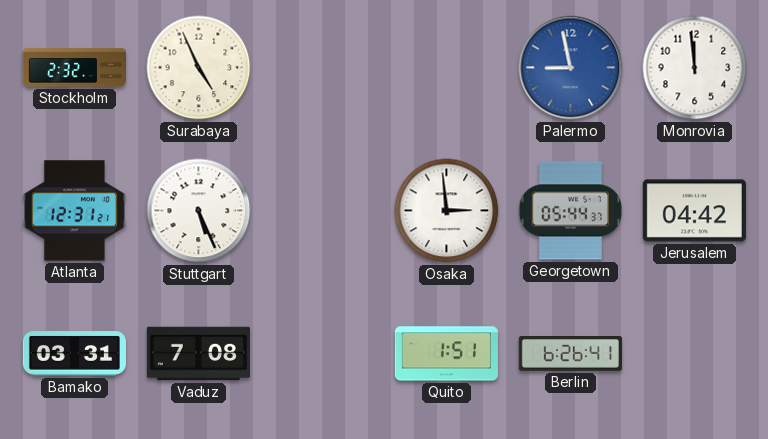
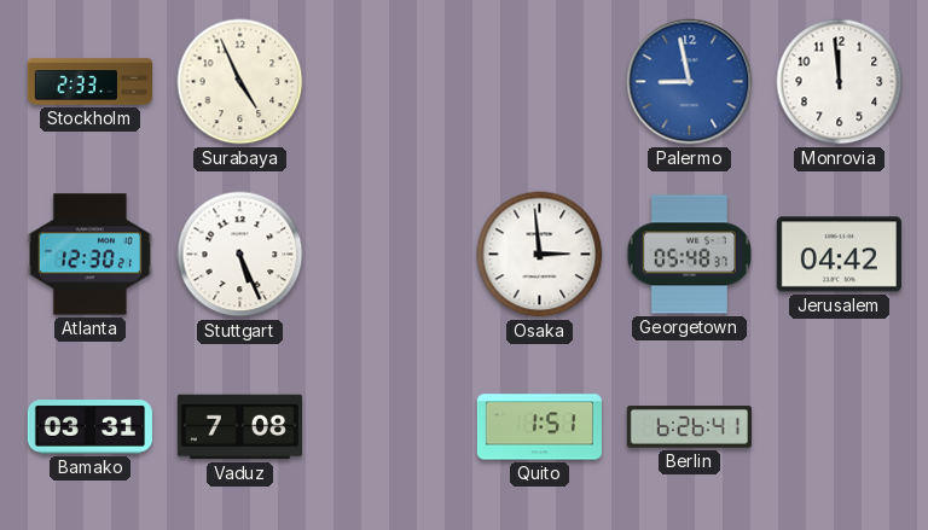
Stockholm: 2:32 -> 2:33
Atlanta: 12:31 -> 12:30
Georgetown: 05:44 -> 05:48
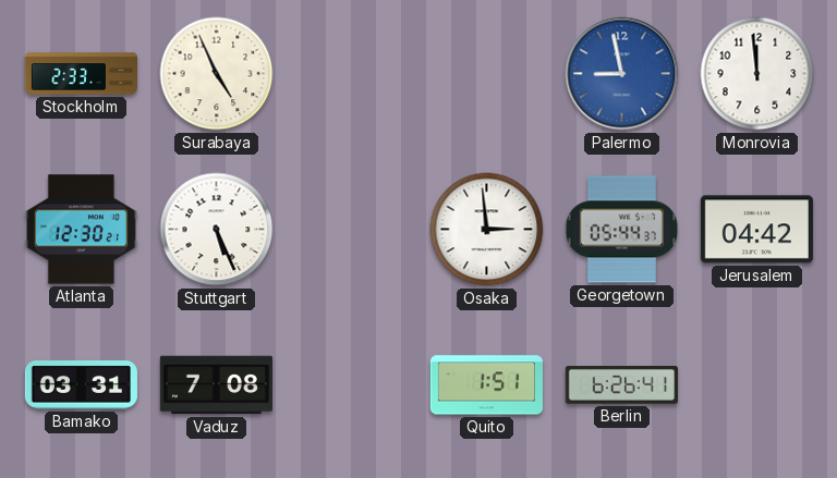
Georgetown: 05:48 -> 05:44
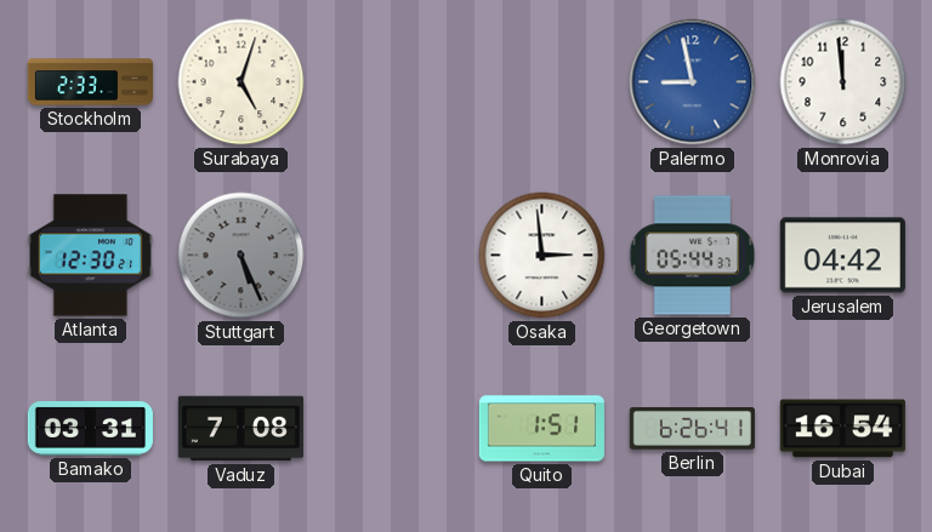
Surabaya: 4:56 -> 5:03
Stuttgart dial: white -> grey
Dubai: none -> 16:54
